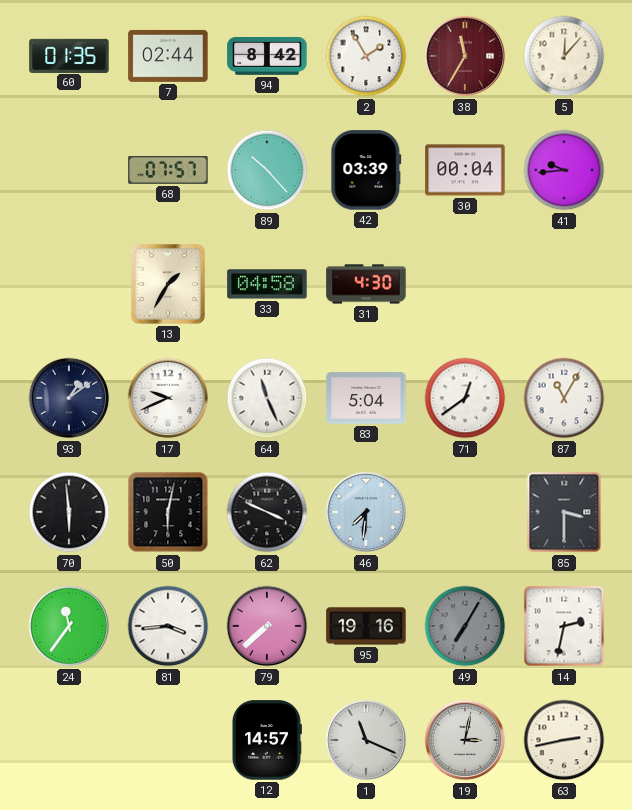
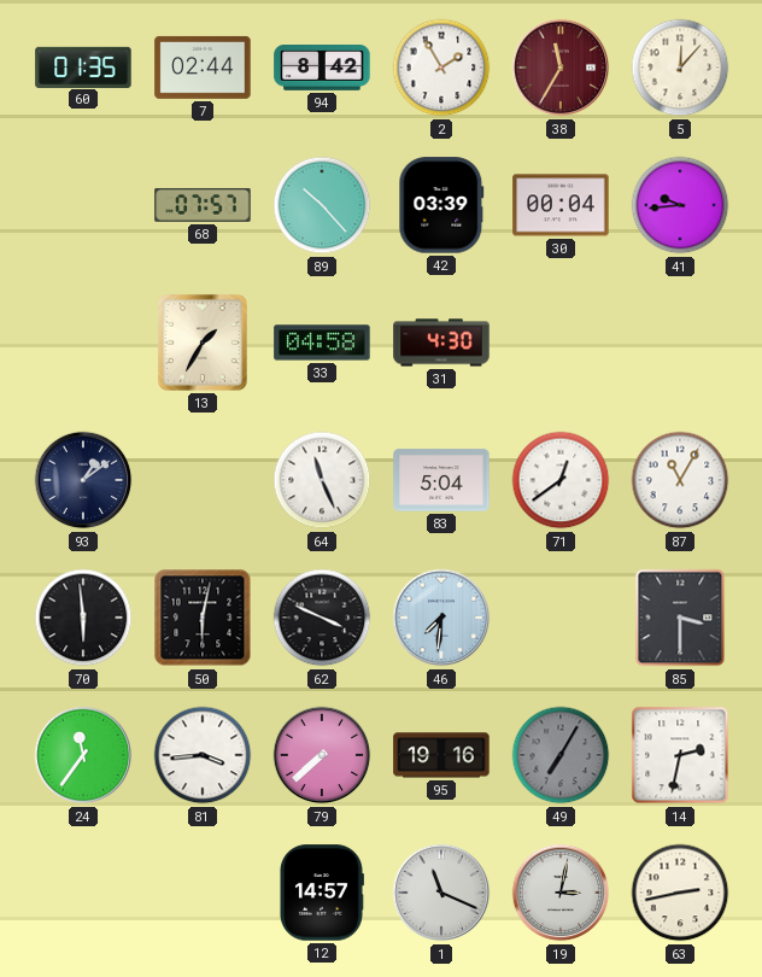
17: 9:41 -> none
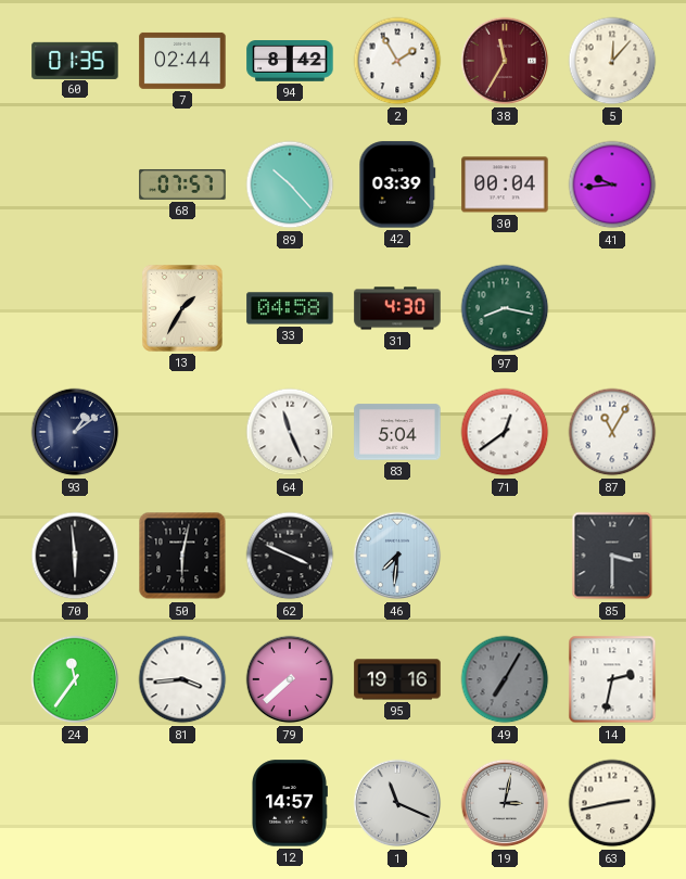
97: none -> 8:17
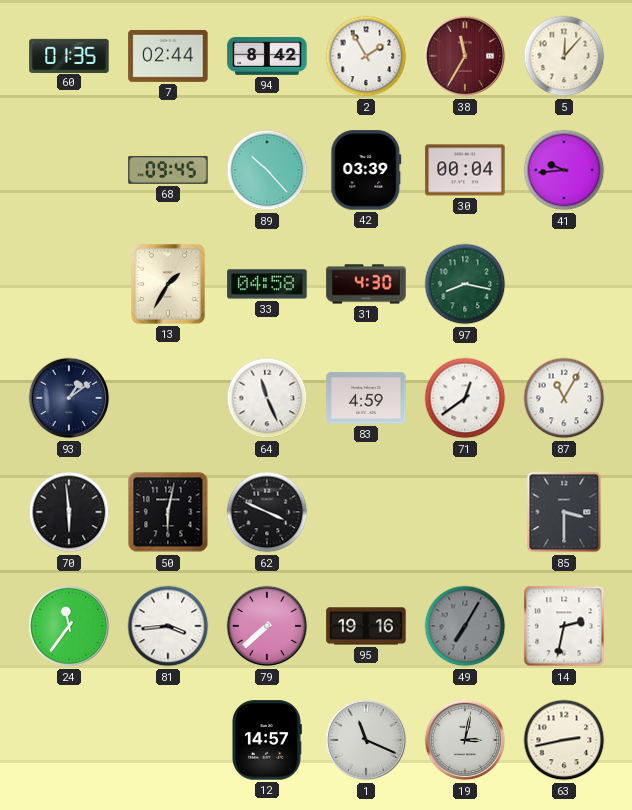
68: 07:57 -> 09:45
83: 5:04 -> 4:59
46: 7:31 -> none
